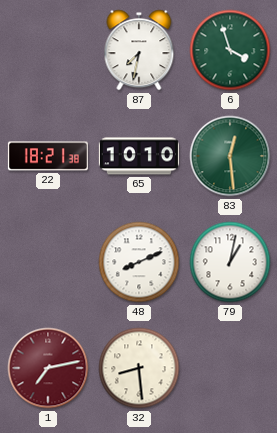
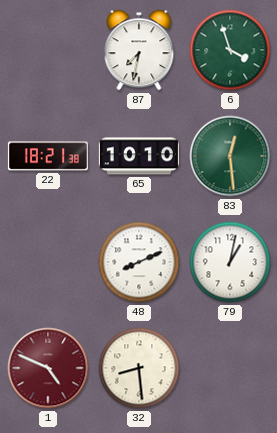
1: 7:13 -> 4:49
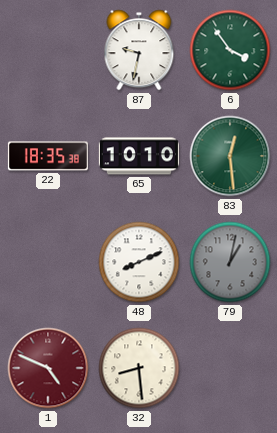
87: 7:32 -> 9:32
6: 3:57 -> 3:54
22: 18:21 -> 18:35
79 dial: white -> grey
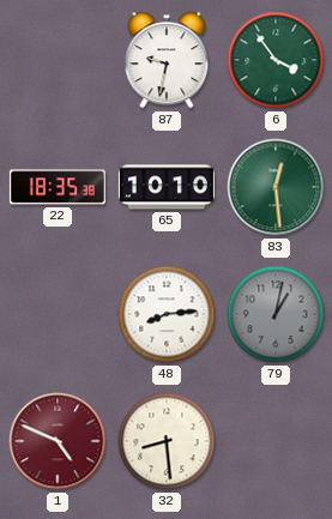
48: 8:11 -> 8:14
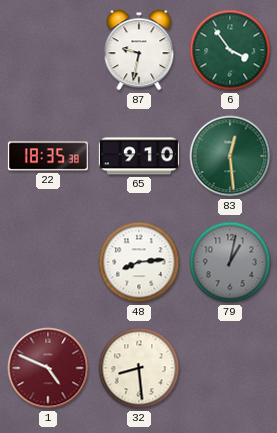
65: 10:10 -> 9:10
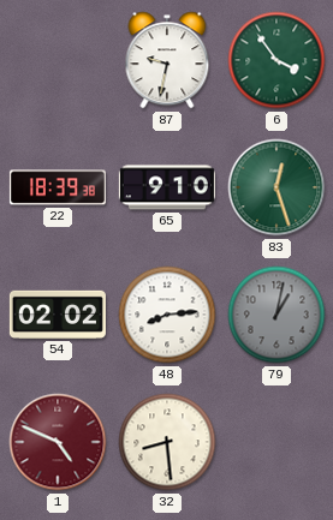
22: 18:35 -> 18:39
83: 12:29 -> 12:27
54: none -> 02:02
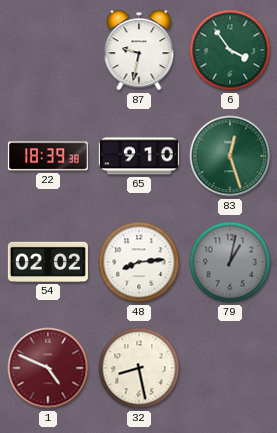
32: 8:29 -> 8:28
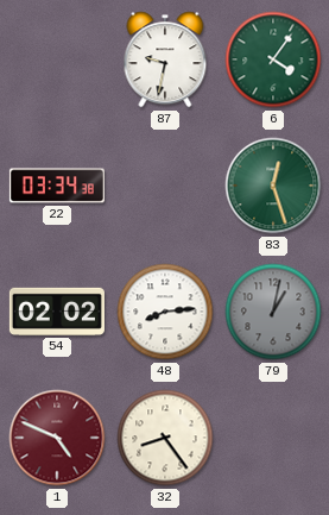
6: 3:54 -> 4:06
22: 18:39 -> 03:34
65: 9:10 -> none
32: 8:28 -> 8:24
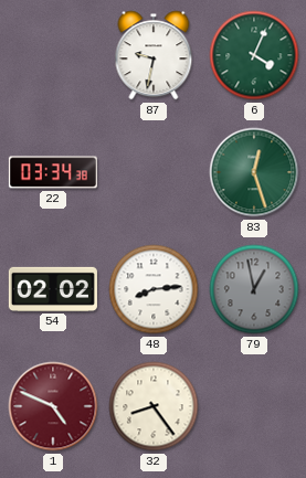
6: 4:06 -> 4:04
79: 1:02 -> 12:58
